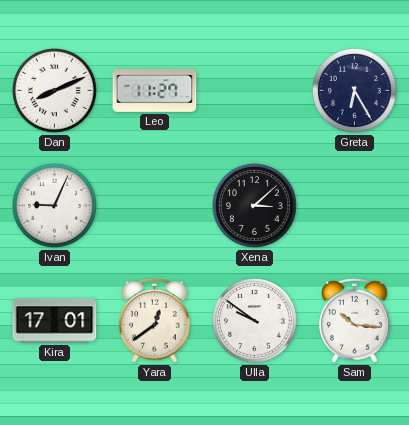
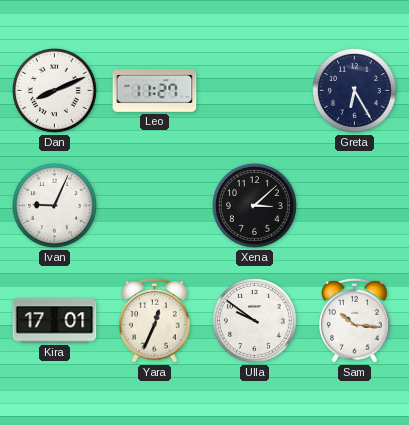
Yara: 12:39 -> 12:34
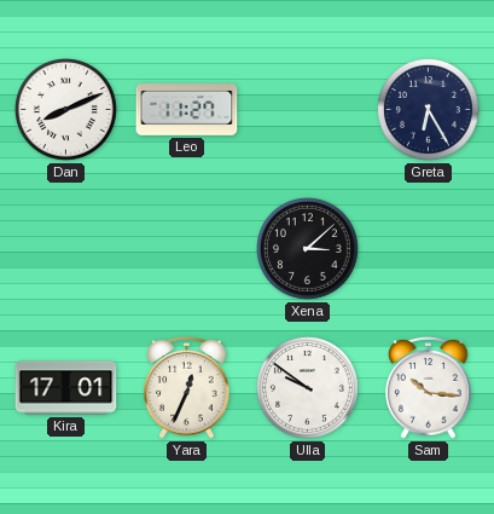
Ivan: 9:04 -> none
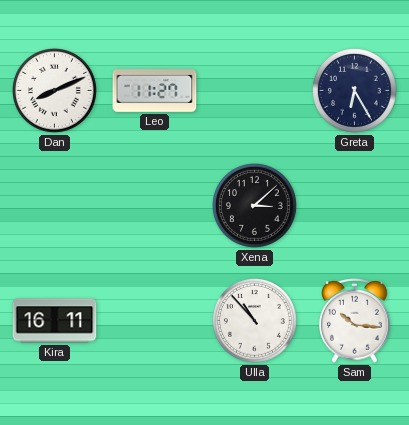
Kira: 17:01 -> 16:11
Yara: 12:34 -> none
Ulla: 9:51 -> 10:53
